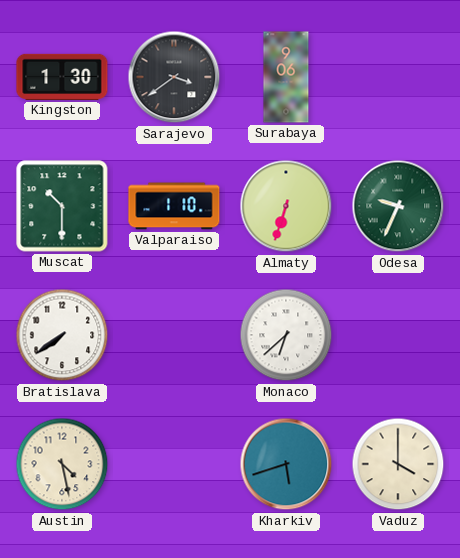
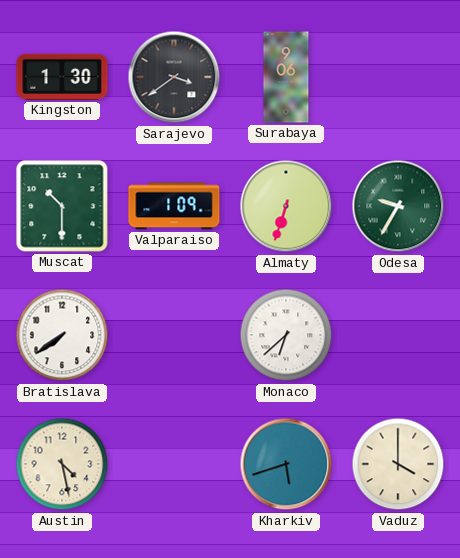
Valparaiso: 1:10 -> 1:09
Odesa: 9:34 -> 9:35
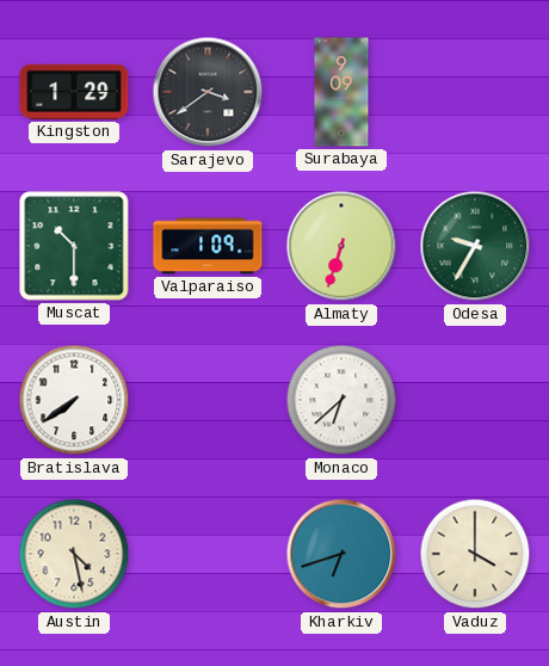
Kingston: 1:30 -> 1:29
Surabaya: 9:06 -> 9:09
Kharkiv: 5:42 -> 6:42
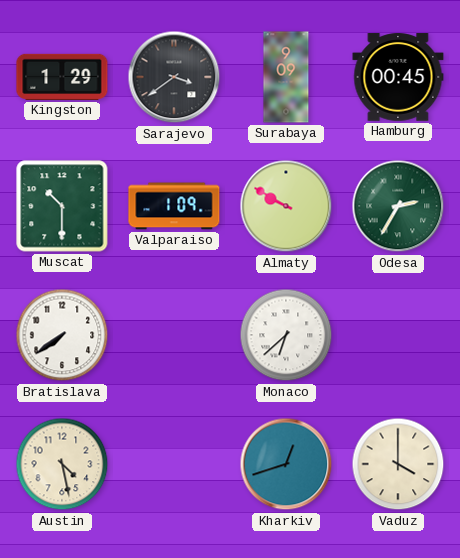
Hamburg: none -> 00:45
Almaty: 6:33 -> 9:50
Odesa: 9:35 -> 2:35
Kharkiv: 6:42 -> 12:42
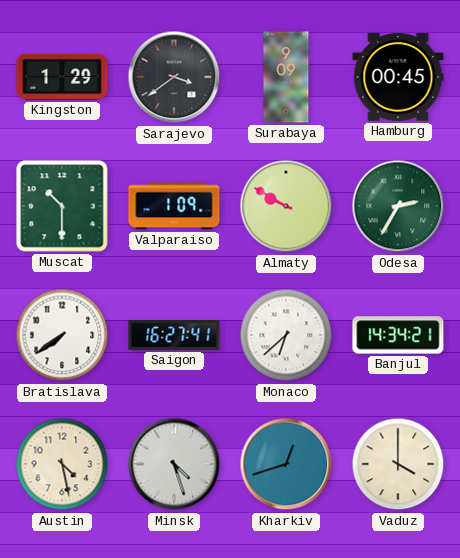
Saigon: none -> 16:27
Banjul: none -> 14:34
Minsk: none -> 4:27
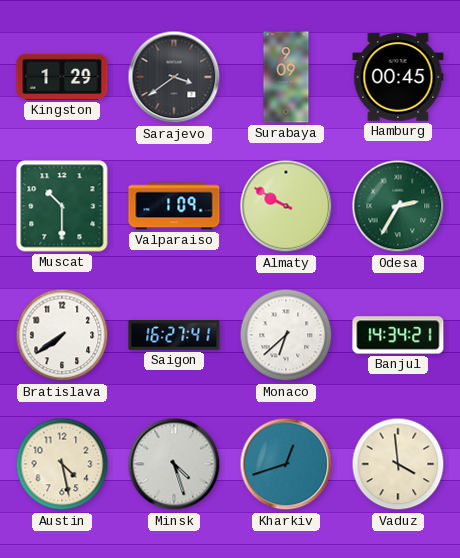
Vaduz: 4:00 -> 3:59
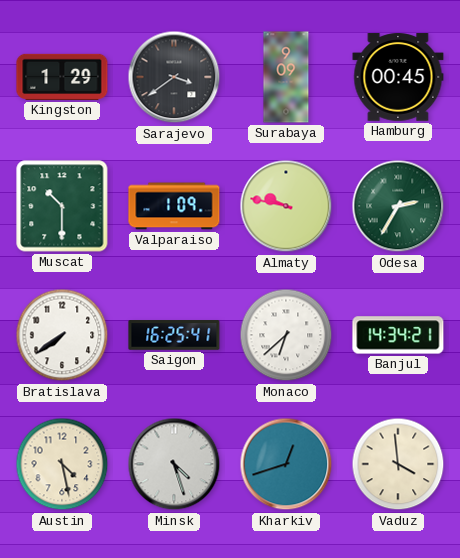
Almaty: 9:50 -> 9:47
Saigon: 16:27 -> 16:25
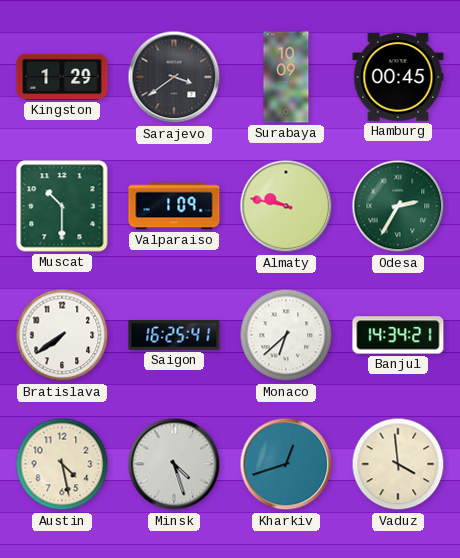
Surabaya: 9:09 -> 10:09
